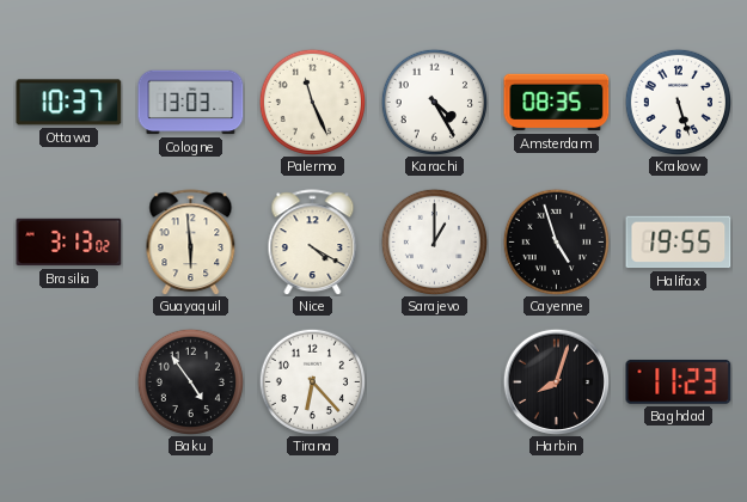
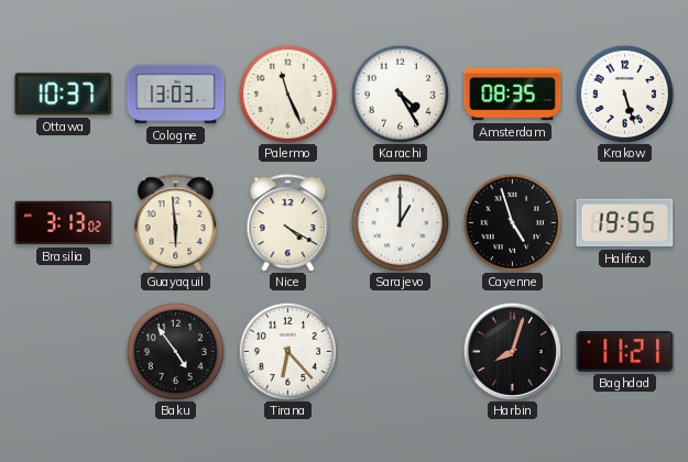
Baghdad: 11:23 -> 11:21
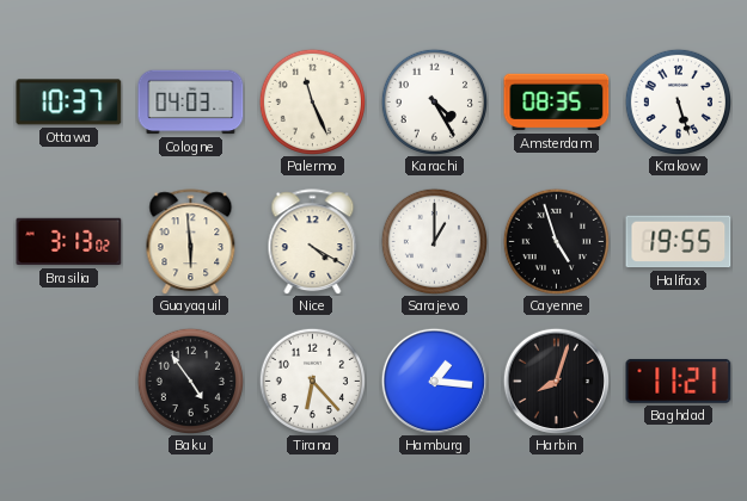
Cologne: 13:03 -> 04:03
Hamburg: none -> 1:16
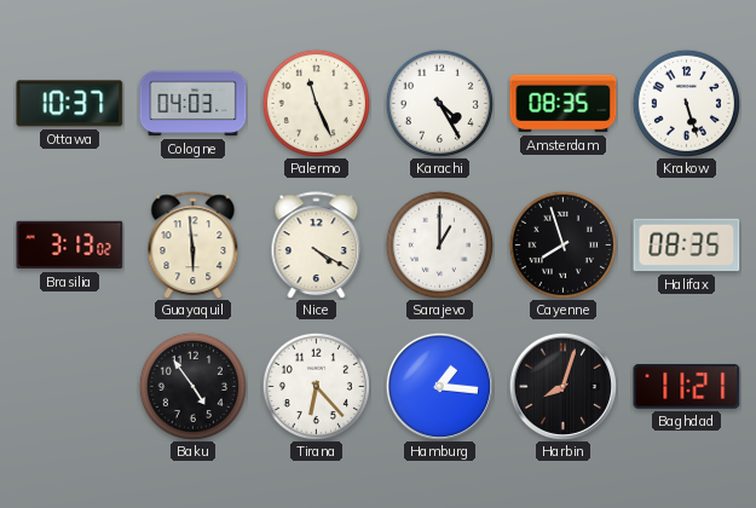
Cayenne: 4:57 -> 7:57
Halifax: 19:55 -> 08:35
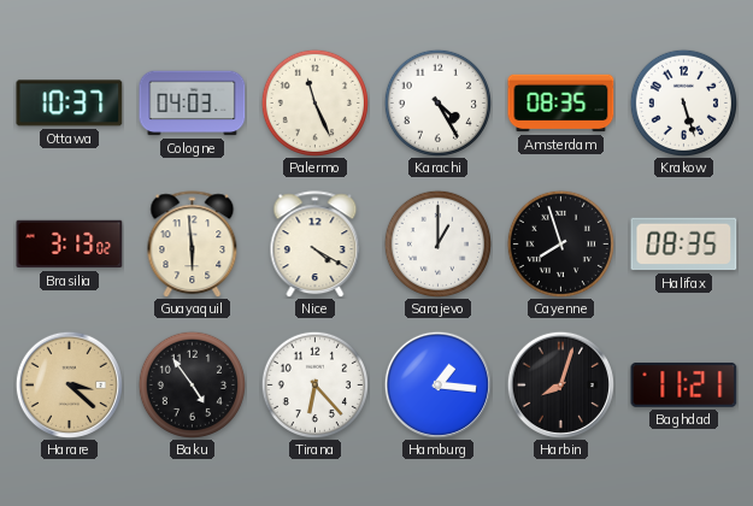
Harare: none -> 3:22
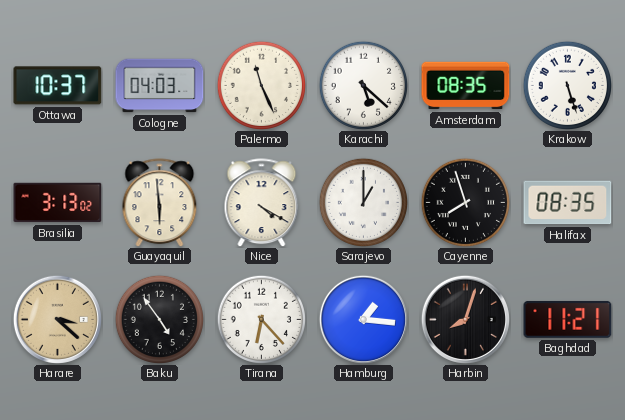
Karachi: 4:25 -> 5:22
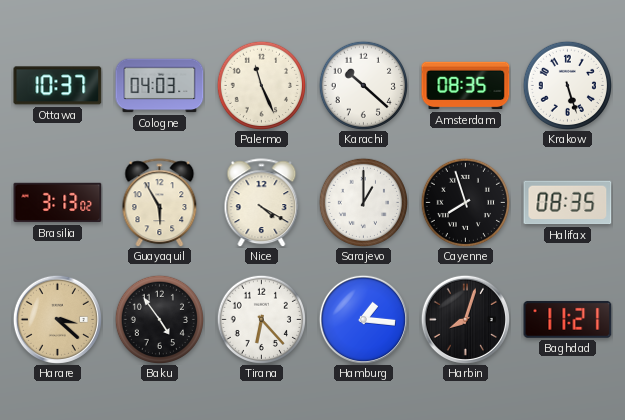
Karachi: 5:22 -> 10:22
Guayaquil: 5:59 -> 5:55
